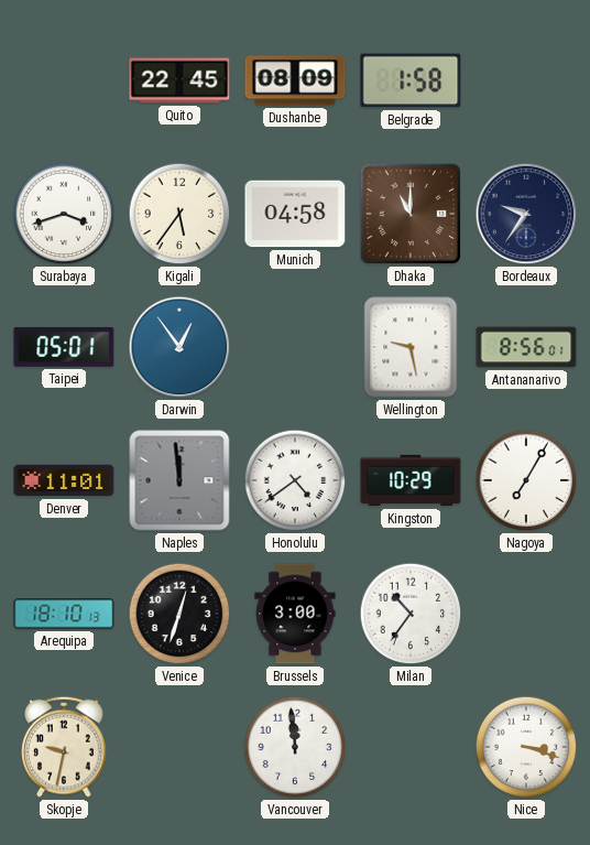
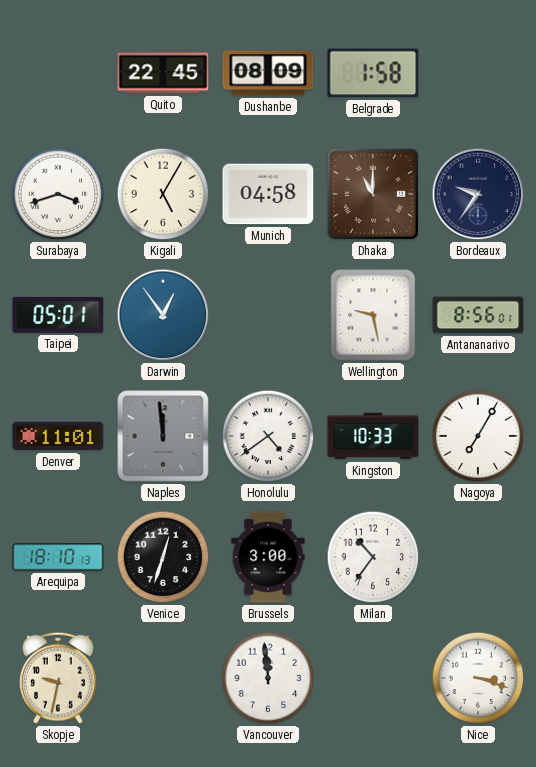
Kigali: 5:36 -> 5:05
Kingston: 10:29 -> 10:33
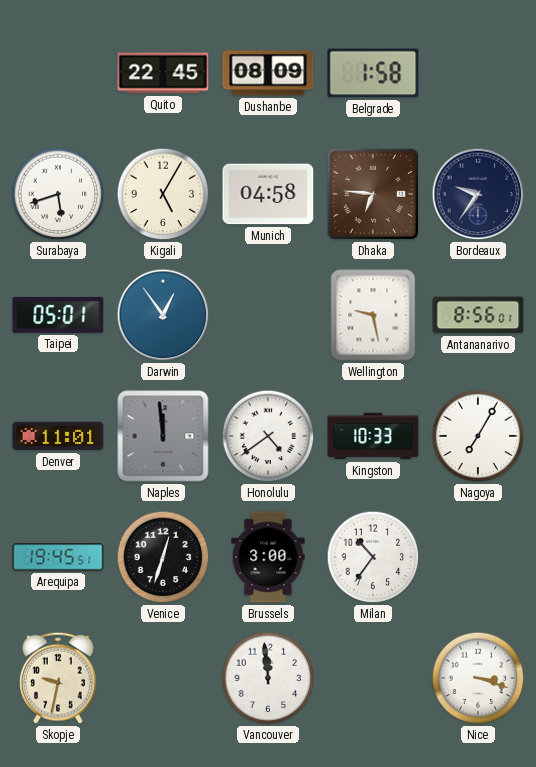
Surabaya: 3:42 -> 5:42
Dhaka: 11:00 -> 6:46
Arequipa: 18:10 -> 19:45
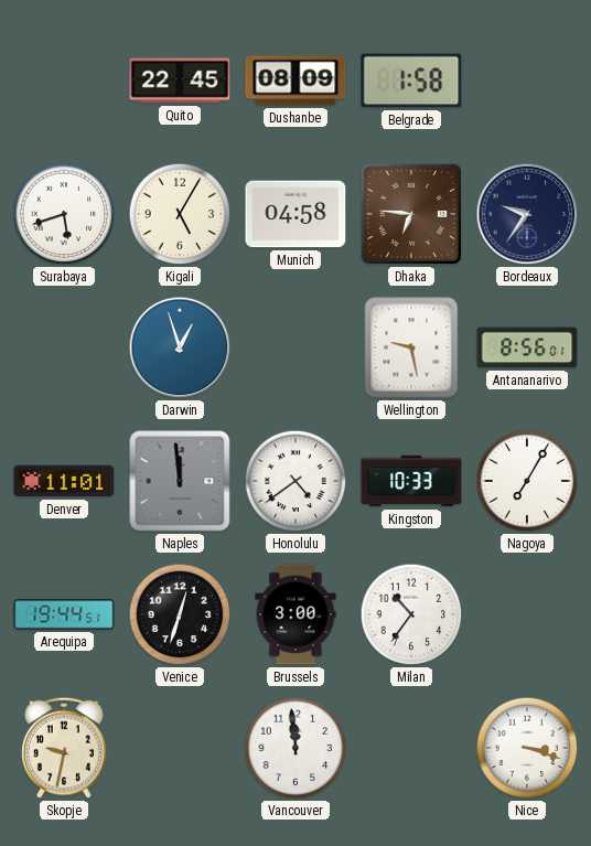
Taipei: 05:01 -> none
Darwin: 12:54 -> 12:57
Arequipa: 19:45 -> 19:44
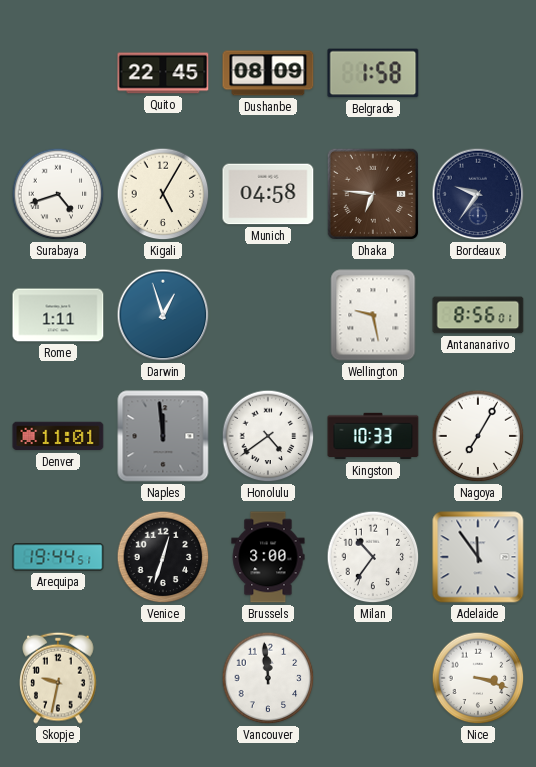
Surabaya: 5:42 -> 4:42
Rome: none -> 1:11
Adelaide: none -> 11:54
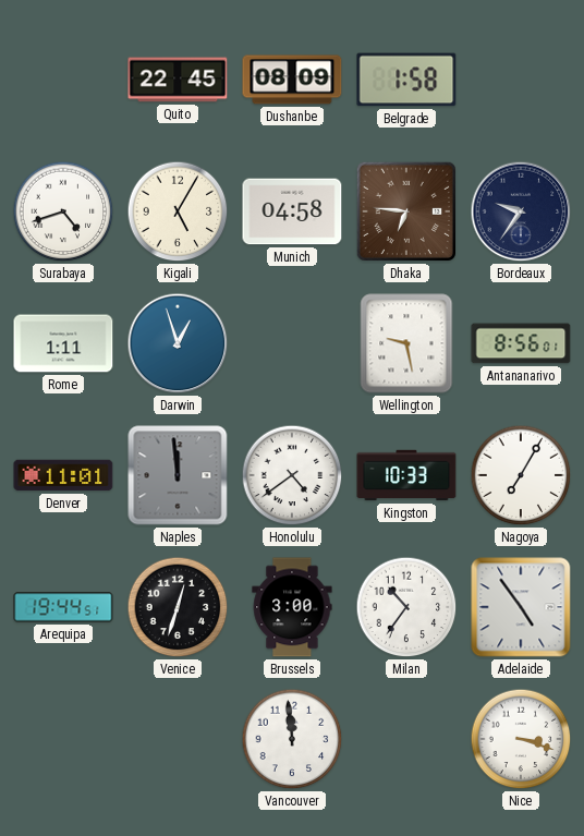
Adelaide: 11:54 -> 4:54
Skopje: 9:32 -> none
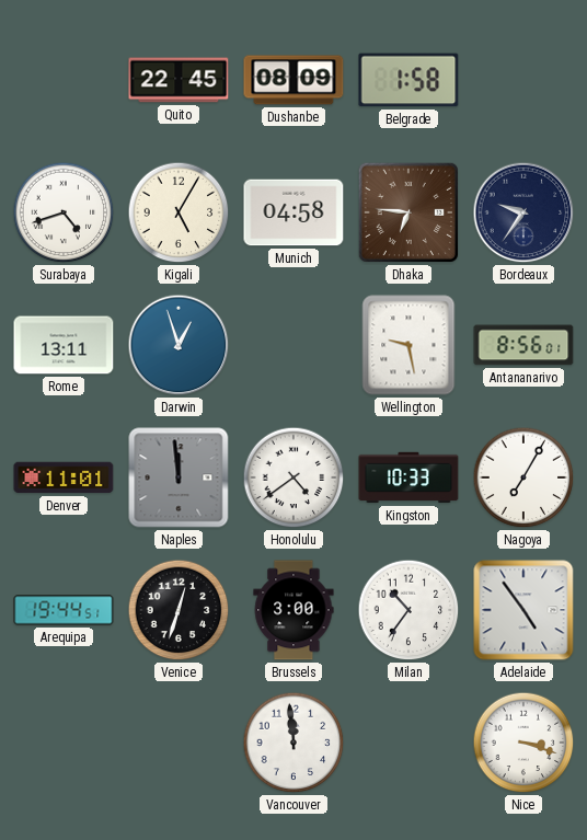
Rome: 1:11 -> 13:11
